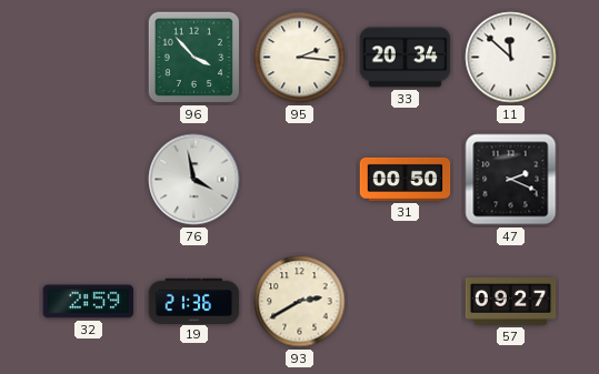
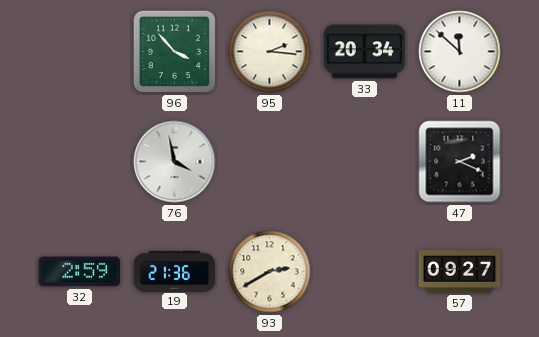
31: 00:50 -> none
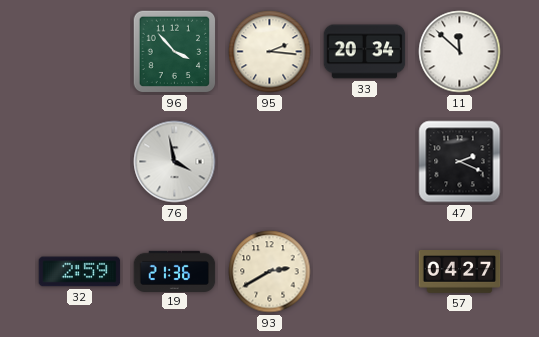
57: 09:27 -> 04:27
